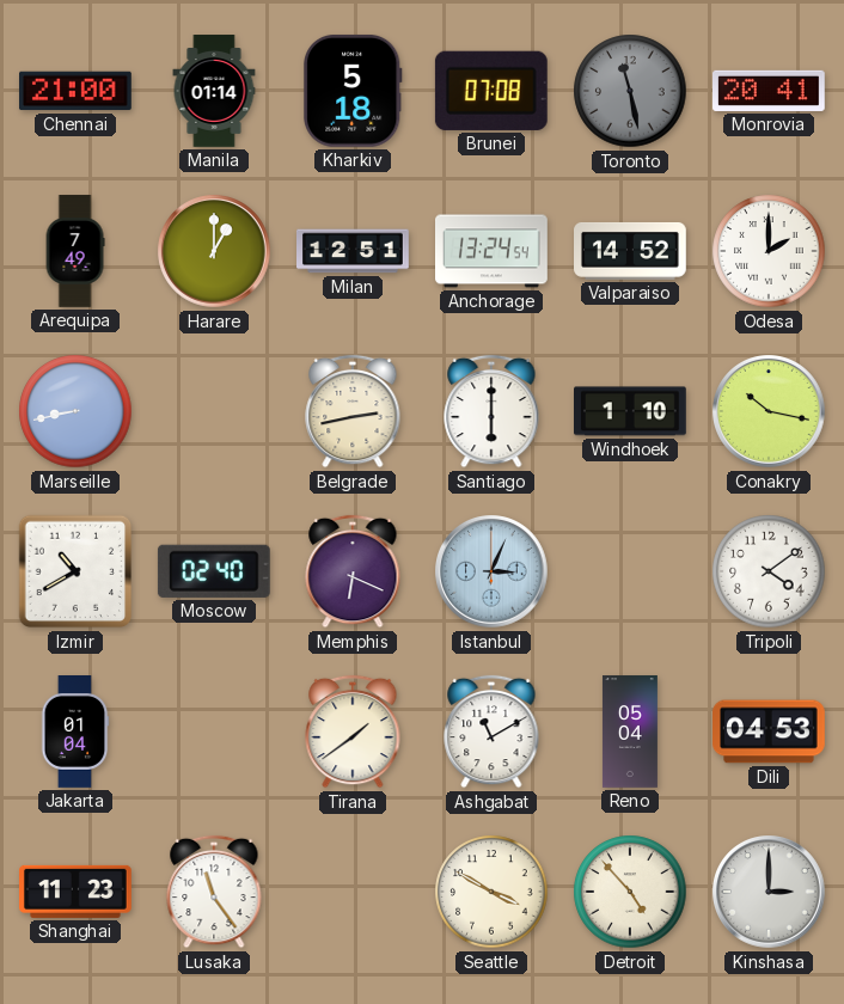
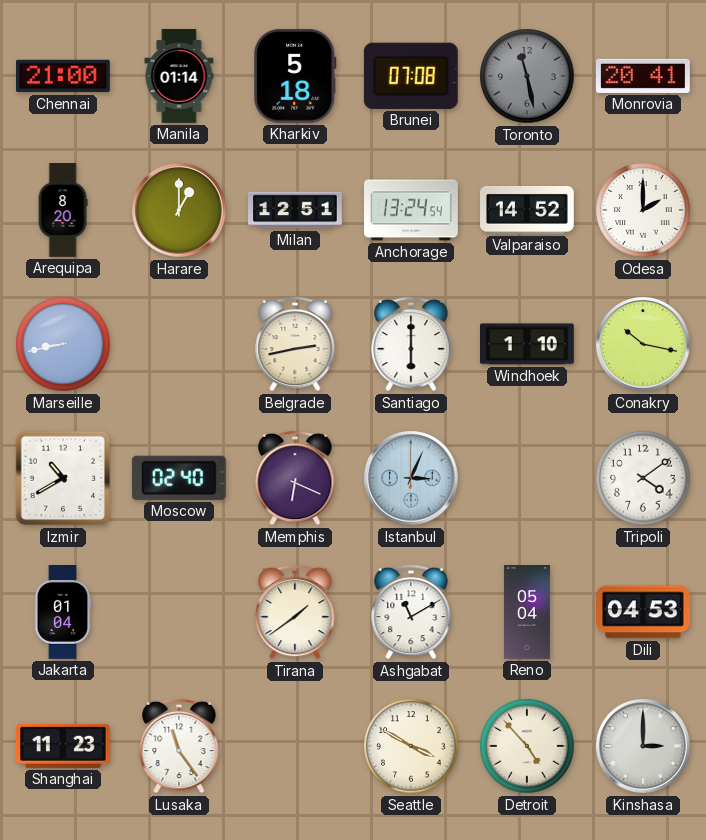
Arequipa: 7:49 -> 8:20
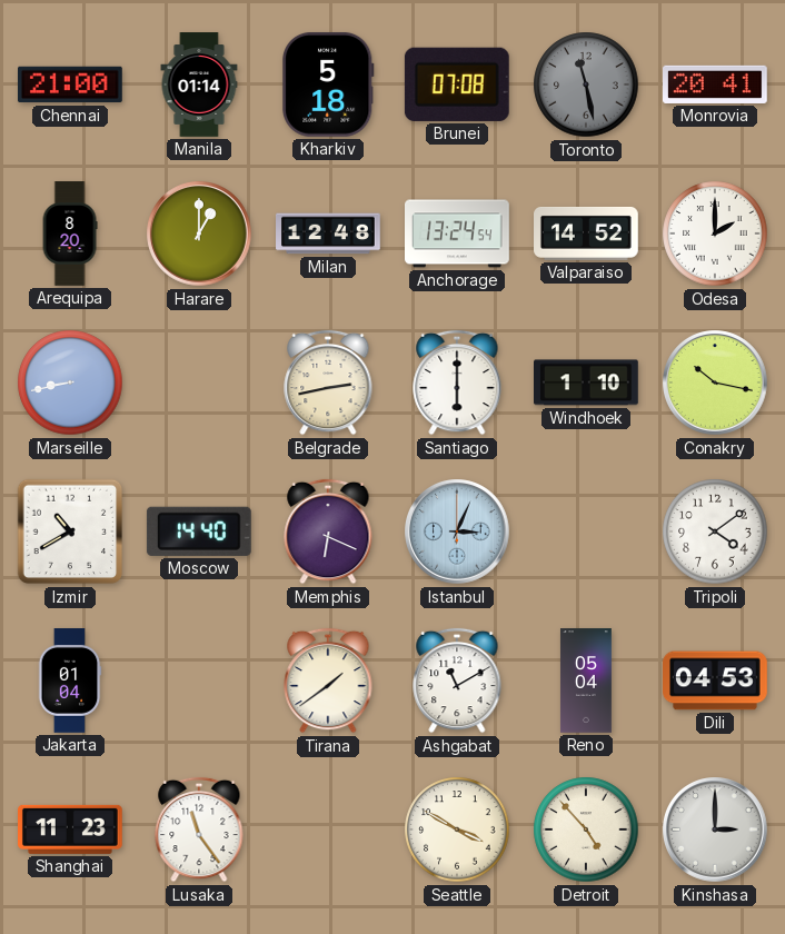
Milan: 12:51 -> 12:48
Moscow: 02:40 -> 14:40
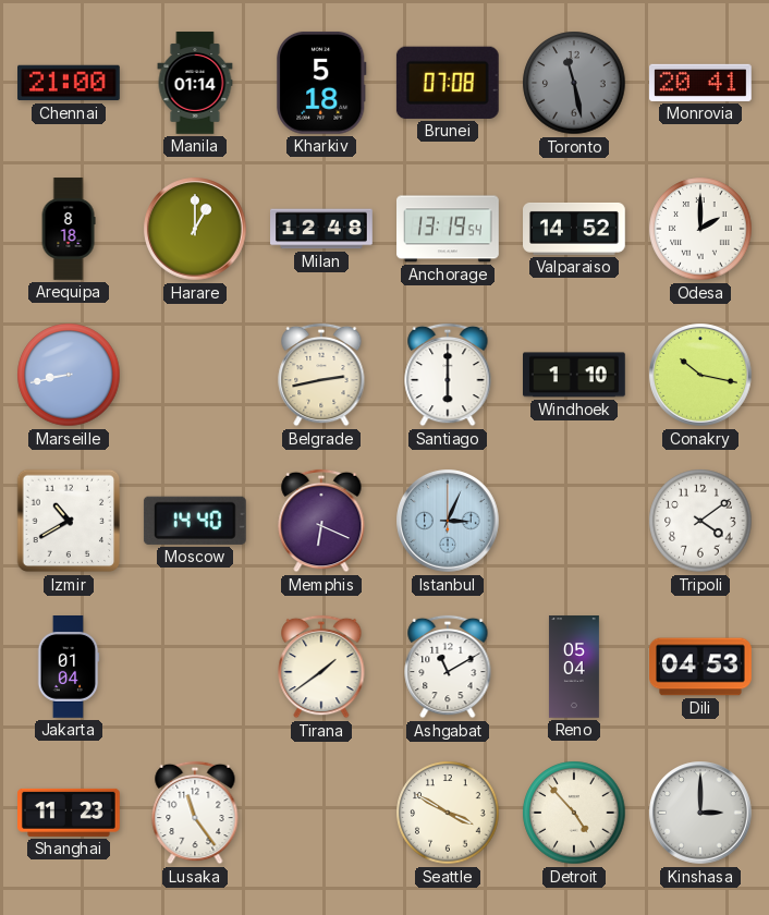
Arequipa: 8:20 -> 8:18
Anchorage: 13:24 -> 13:19
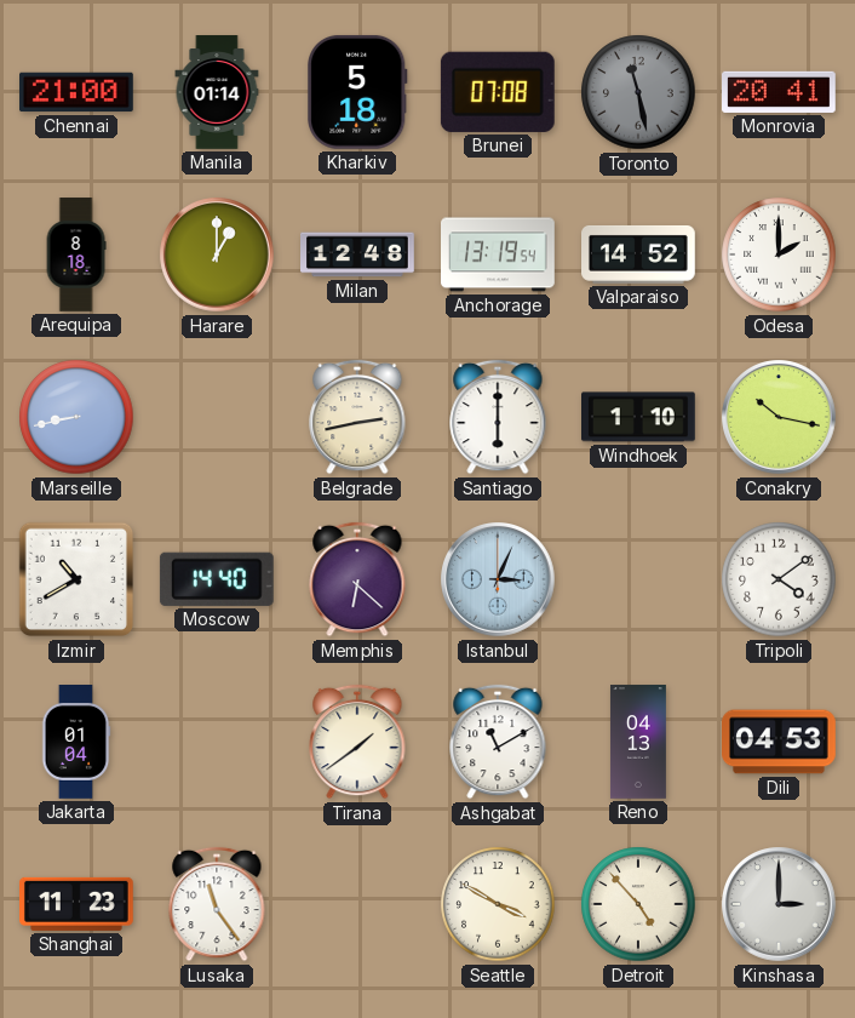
Memphis: 6:19 -> 6:22
Reno: 05:04 -> 04:13
